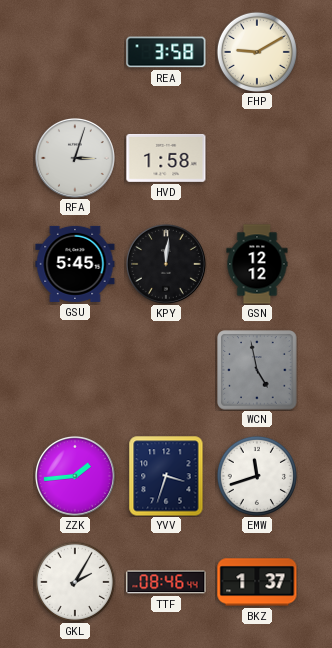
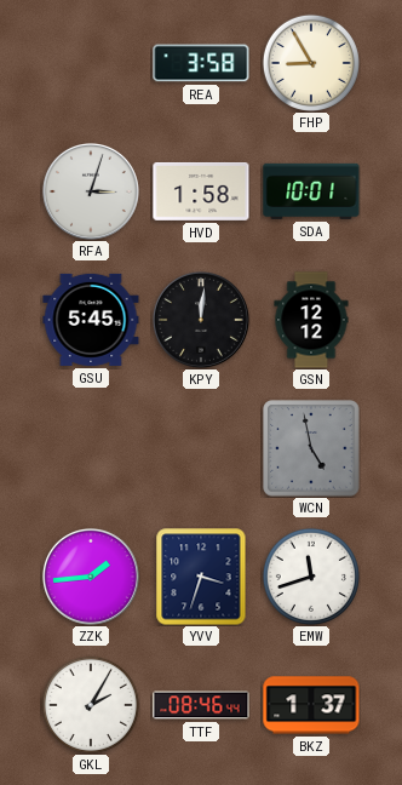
FHP: 9:10 -> 8:55
SDA: none -> 10:01
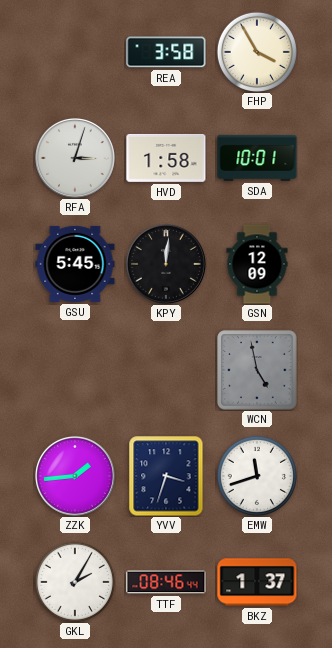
FHP: 8:55 -> 3:55
GSN: 12:12 -> 12:09
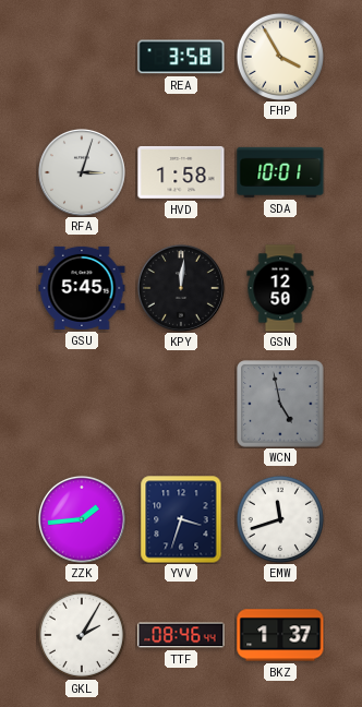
GSN: 12:09 -> 12:50
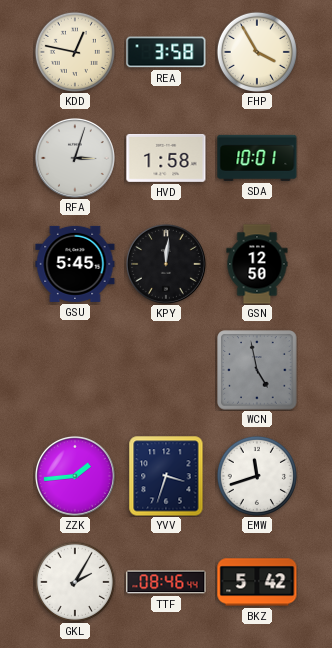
KDD: none -> 12:47
BKZ: 1:37 -> 5:42
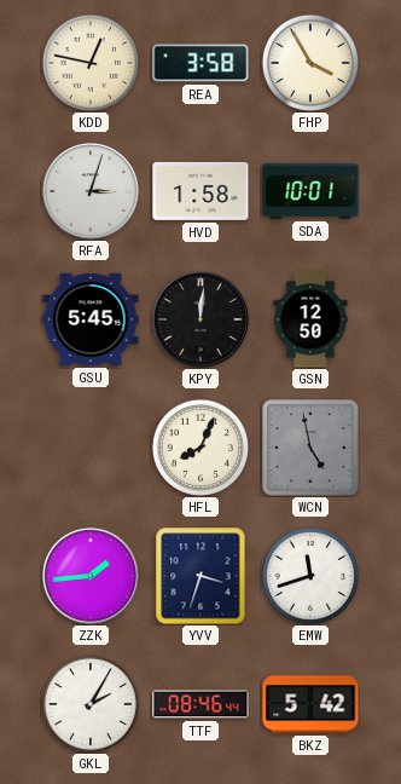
HFL: none -> 8:04
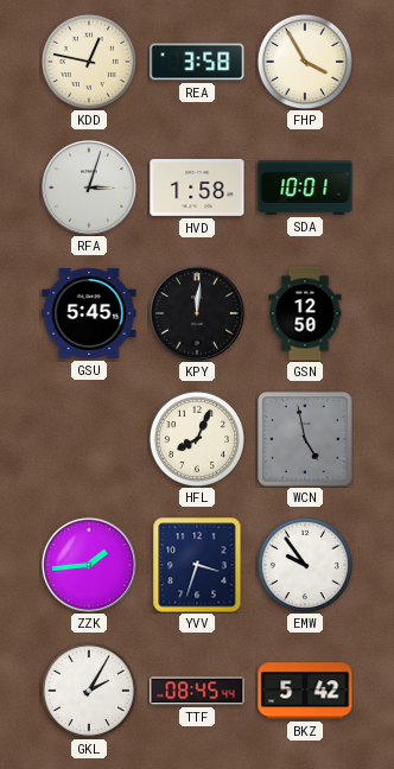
EMW: 11:42 -> 9:54
TTF: 08:46 -> 08:45
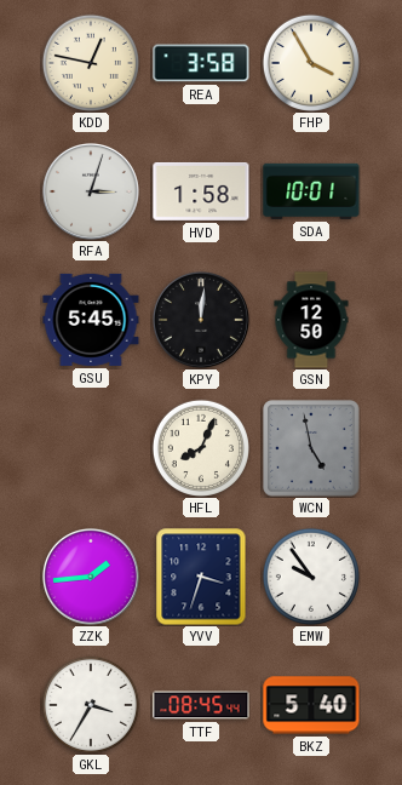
GKL: 2:05 -> 3:35
BKZ: 5:42 -> 5:40
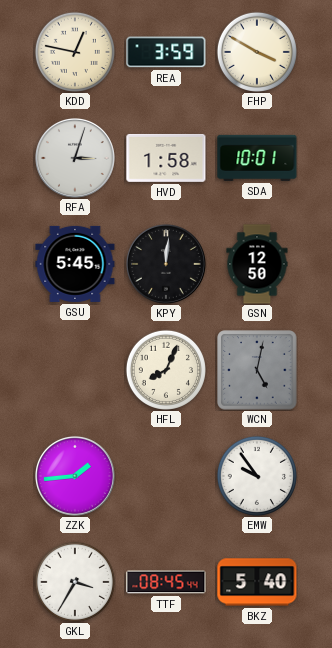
REA: 3:58 -> 3:59
FHP: 3:55 -> 3:50
WCN: 4:58 -> 5:02
YVV: 3:33 -> none
